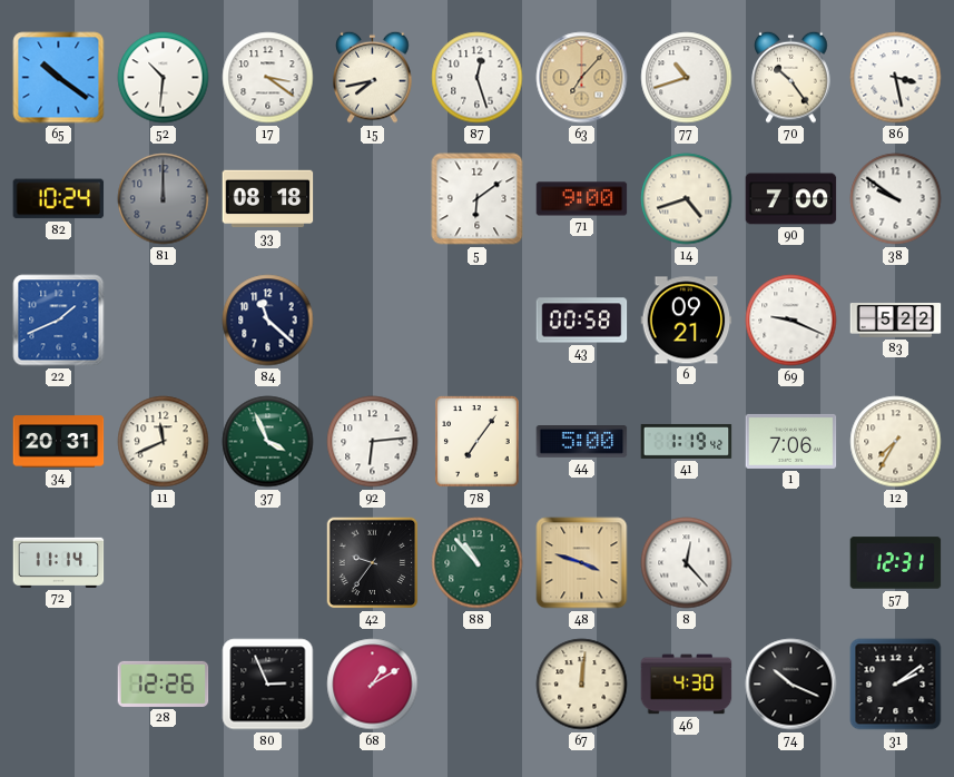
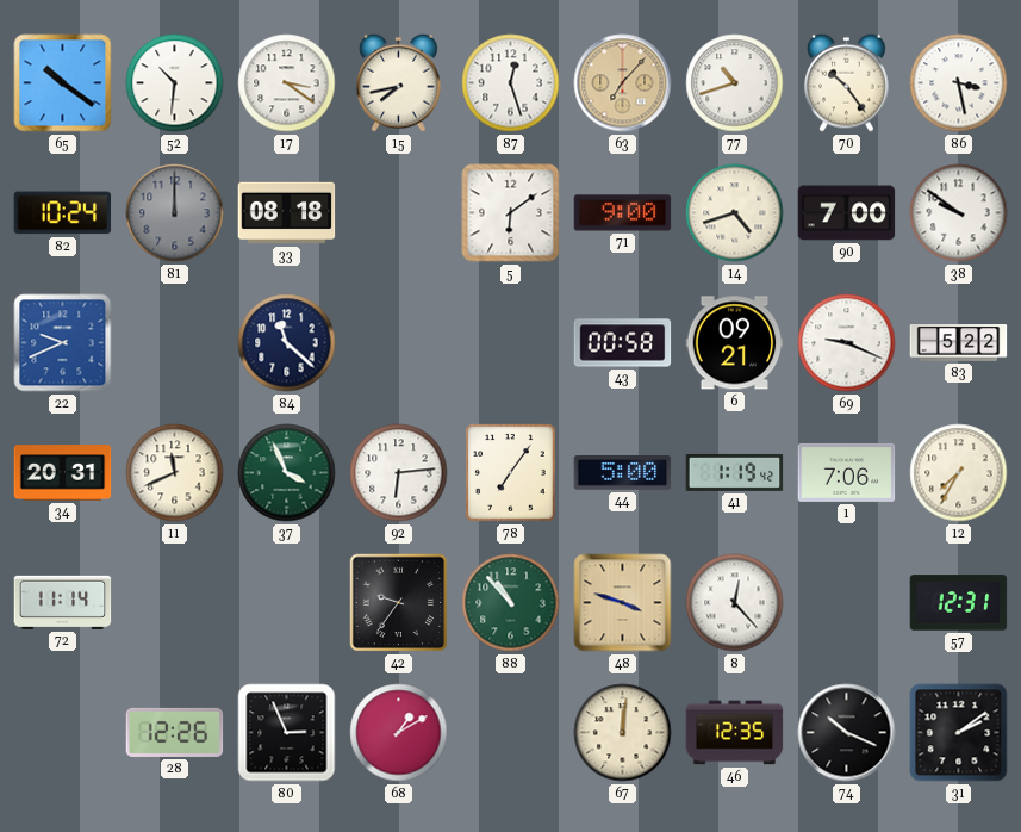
22: 1:41 -> 9:41
46: 4:30 -> 12:35
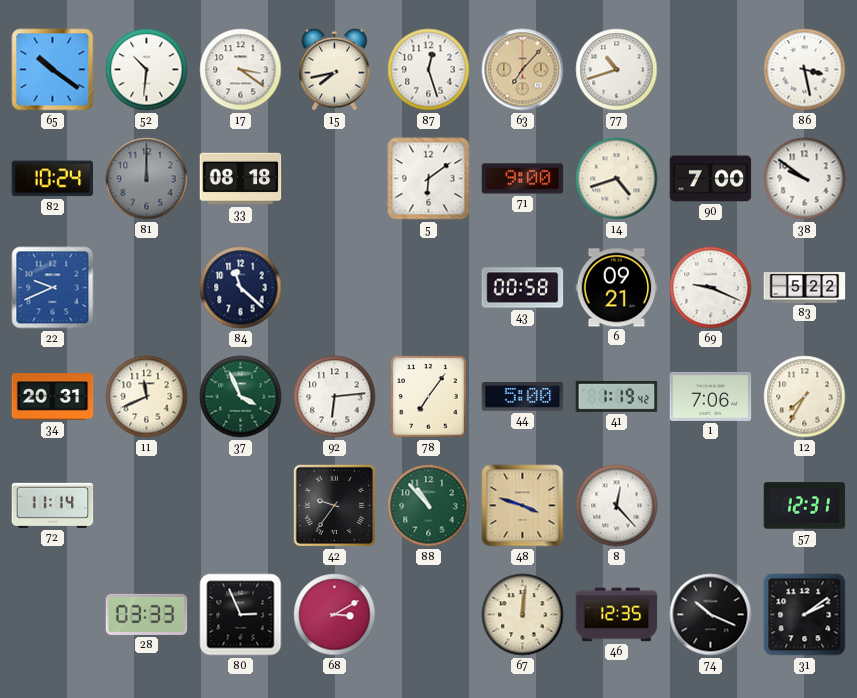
70: 10:24 -> none
28: 12:26 -> 03:33
68: 1:10 -> 3:10
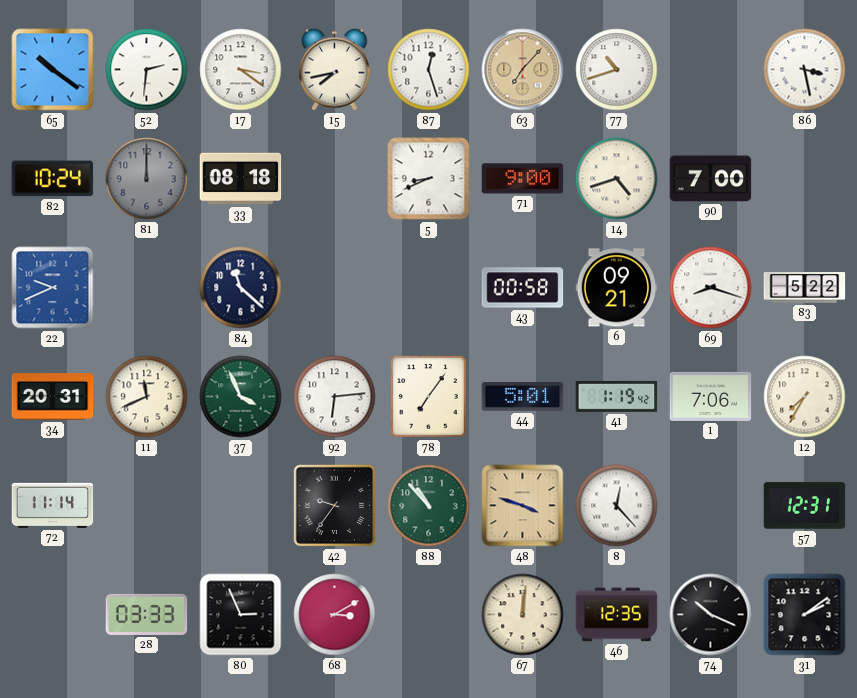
52: 10:31 -> 2:31
5: 6:09 -> 8:41
38: 9:51 -> none
69: 9:19 -> 8:18
44: 5:00 -> 5:01
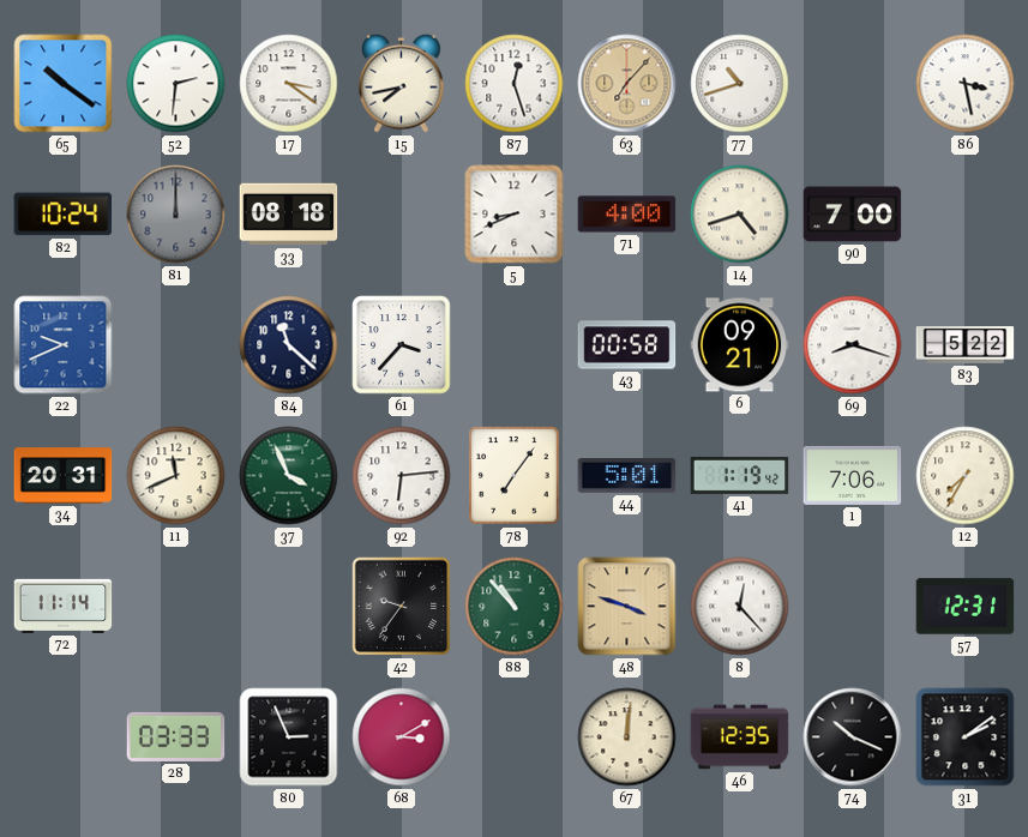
71: 9:00 -> 4:00
61: none -> 3:37
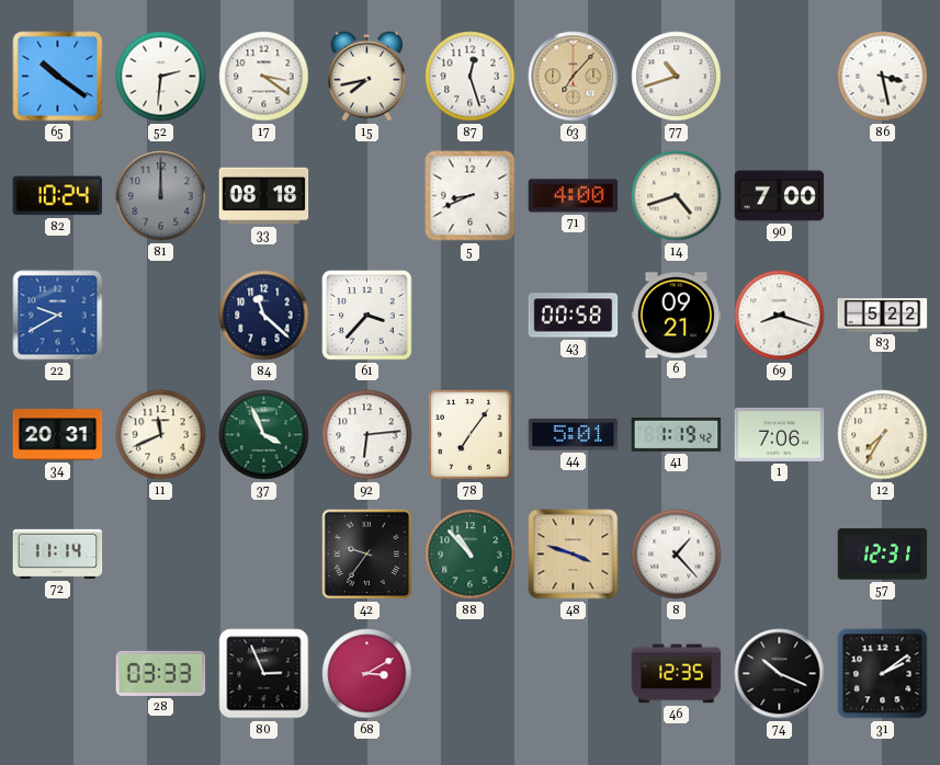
22: 9:41 -> 9:40
8: 12:23 -> 1:23
67: 12:01 -> none
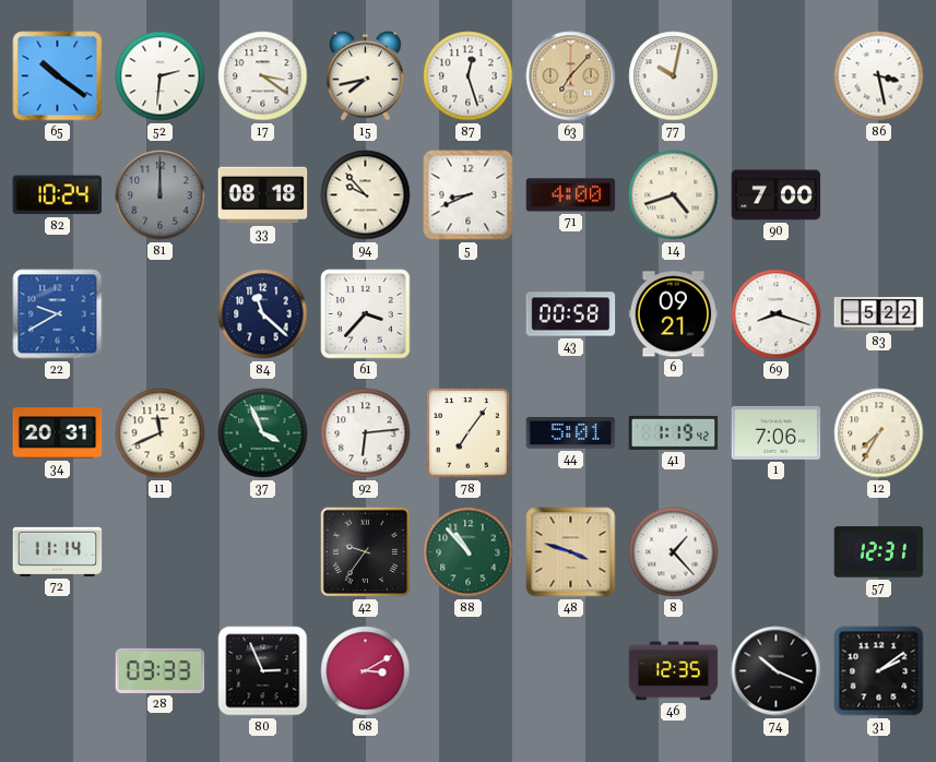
77: 10:42 -> 10:02
94: none -> 9:53
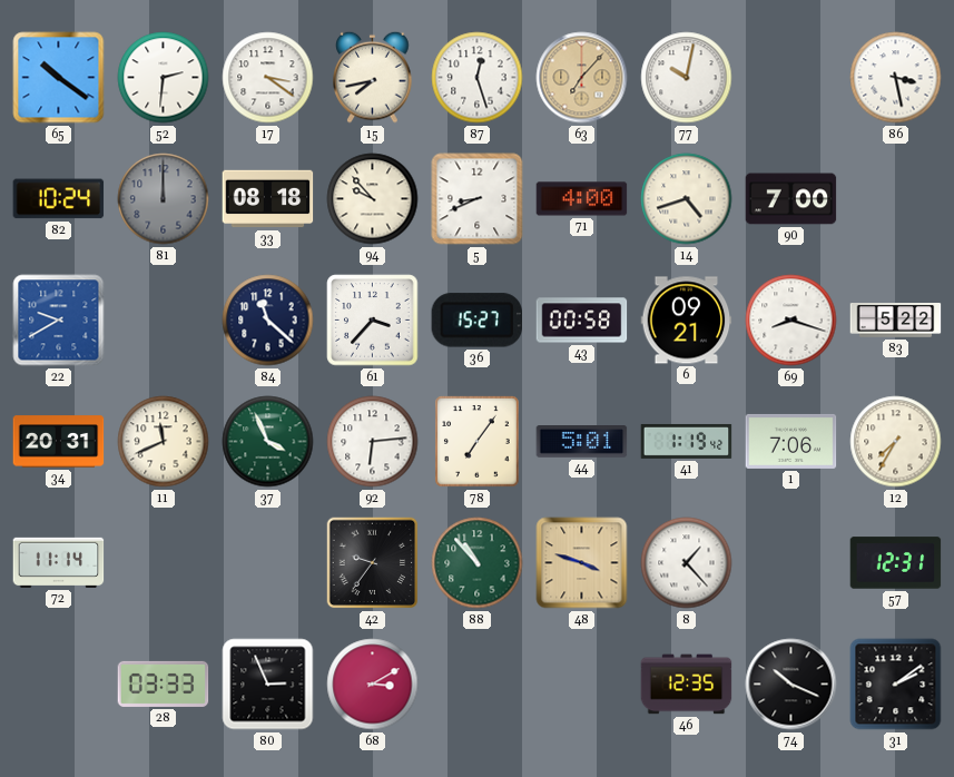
36: none -> 15:27
